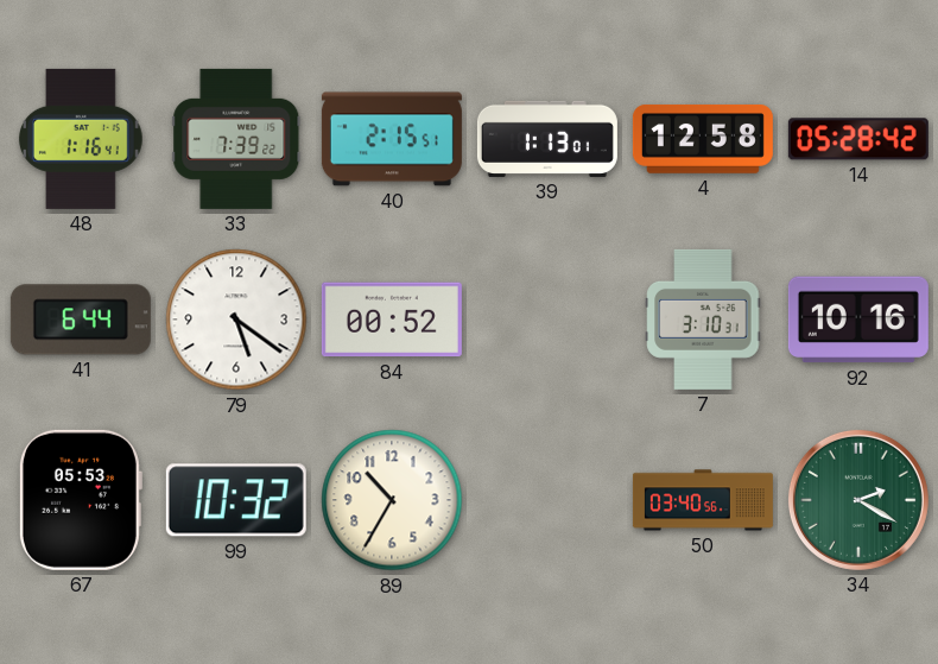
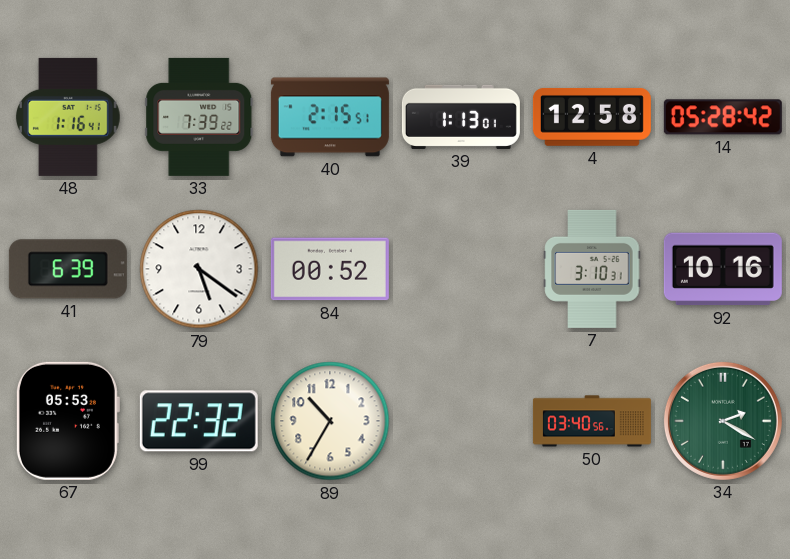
41: 6:44 -> 6:39
99: 10:32 -> 22:32
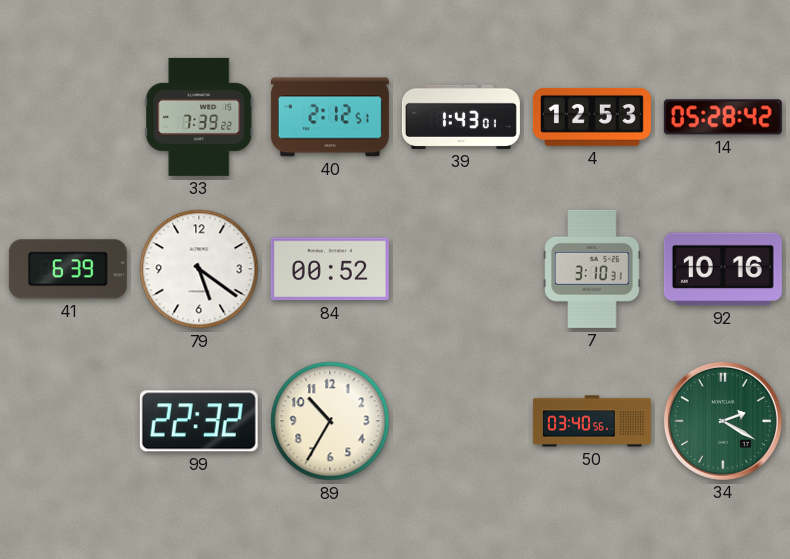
48: 1:16 -> none
40: 2:15 -> 2:12
39: 1:13 -> 1:43
4: 12:58 -> 12:53
67: 05:53 -> none
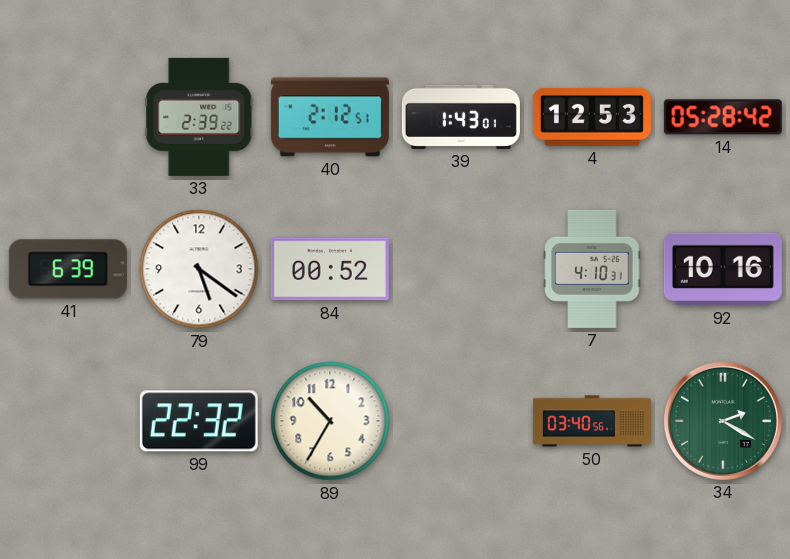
33: 7:39 -> 2:39
7: 3:10 -> 4:10
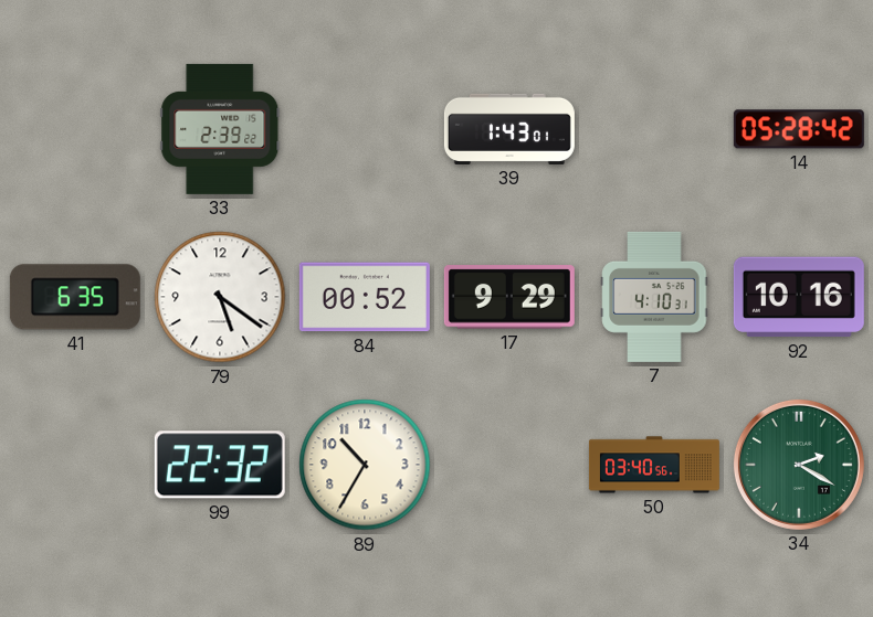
40: 2:12 -> none
4: 12:53 -> none
41: 6:39 -> 6:35
17: none -> 9:29
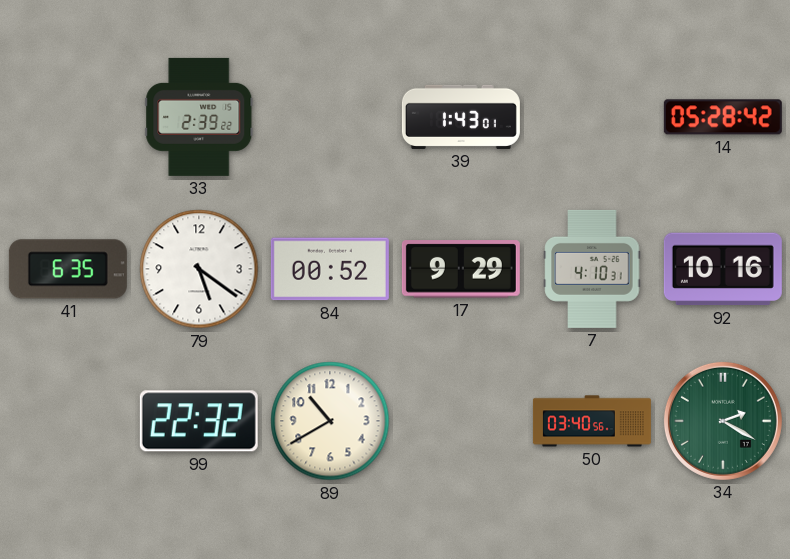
89: 10:35 -> 10:40
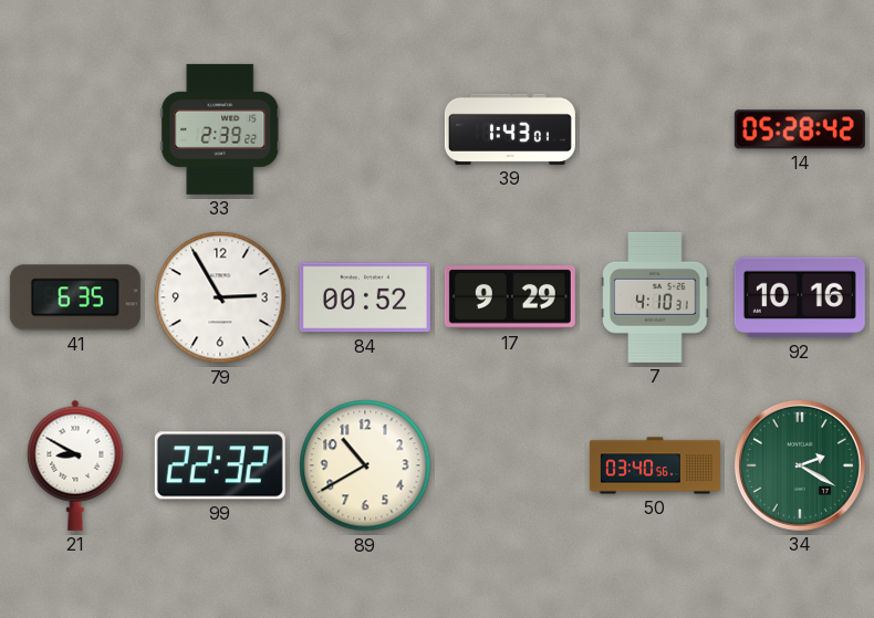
79: 5:21 -> 2:55
21: none -> 8:50
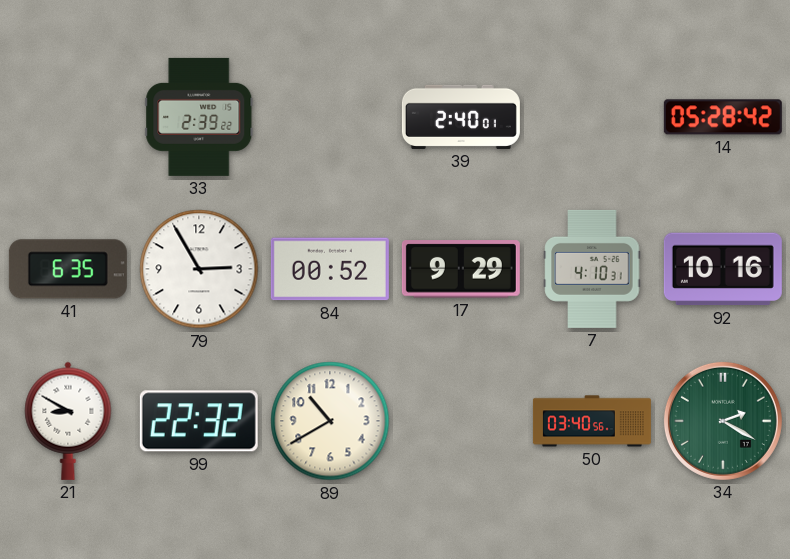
39: 1:43 -> 2:40
